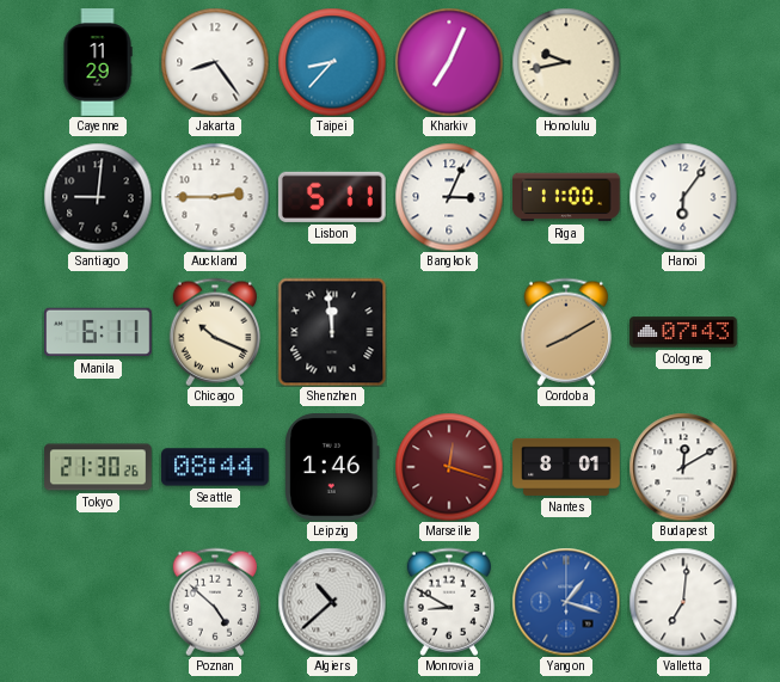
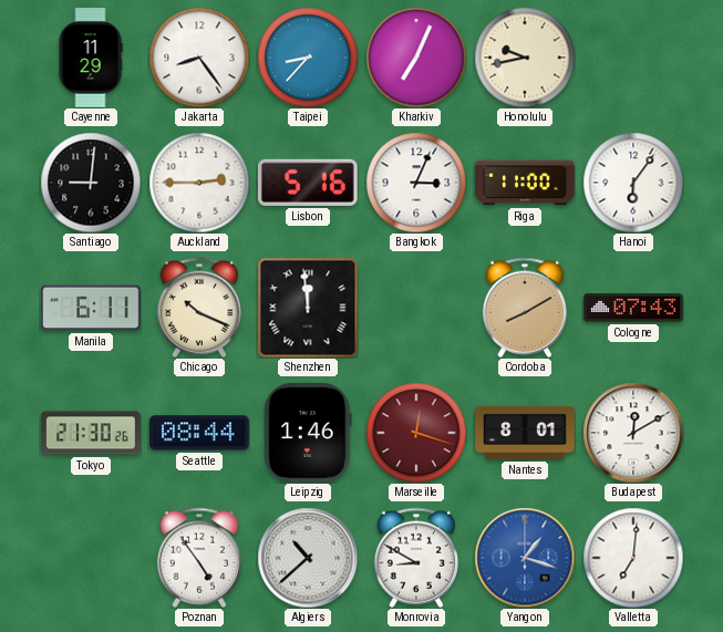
Lisbon: 5:11 -> 5:16
Poznan: 4:52 -> 4:54
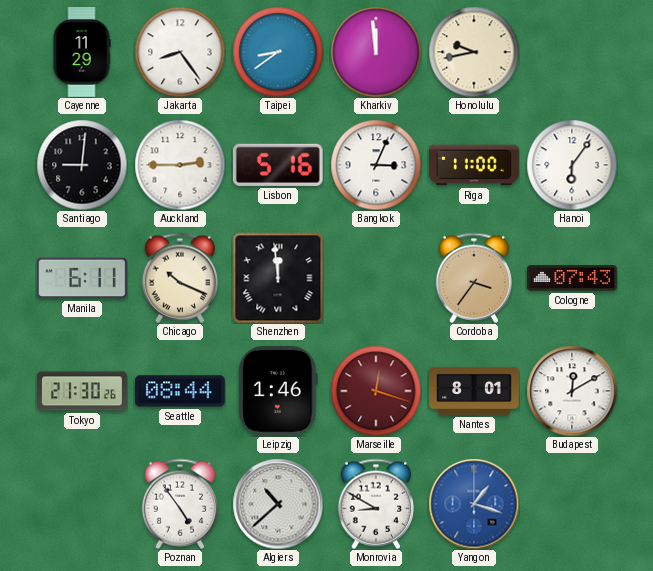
Taipei: 8:37 -> 8:39
Kharkiv: 7:04 -> 11:59
Cordoba: 8:10 -> 3:36
Valletta: 7:01 -> none
